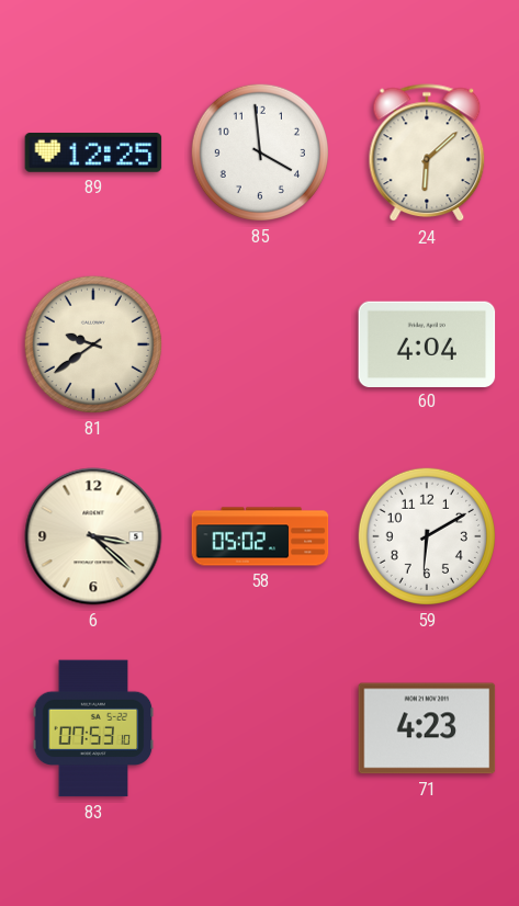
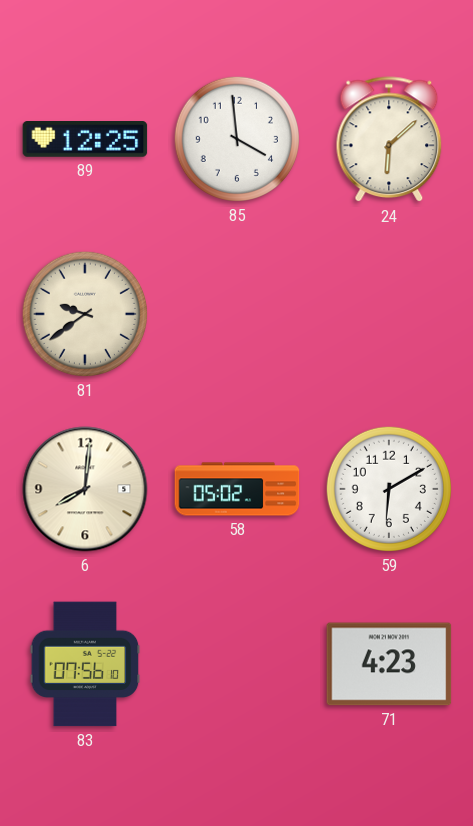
60: 4:04 -> none
6: 3:22 -> 8:01
83: 07:53 -> 07:56
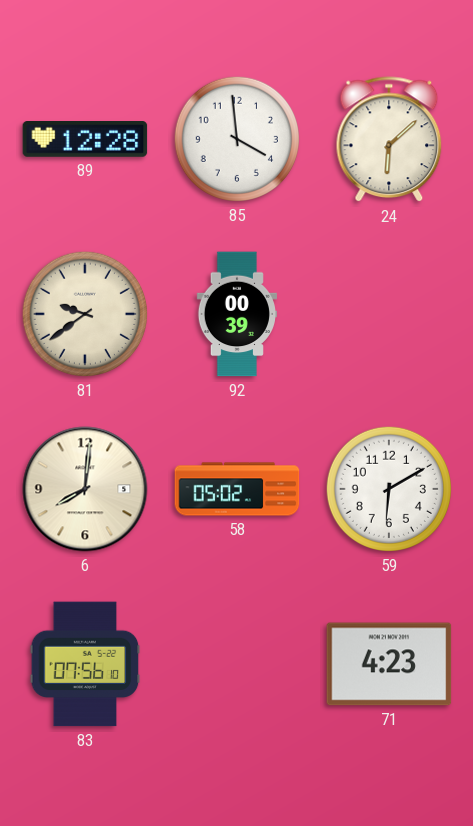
89: 12:25 -> 12:28
92: none -> 00:39
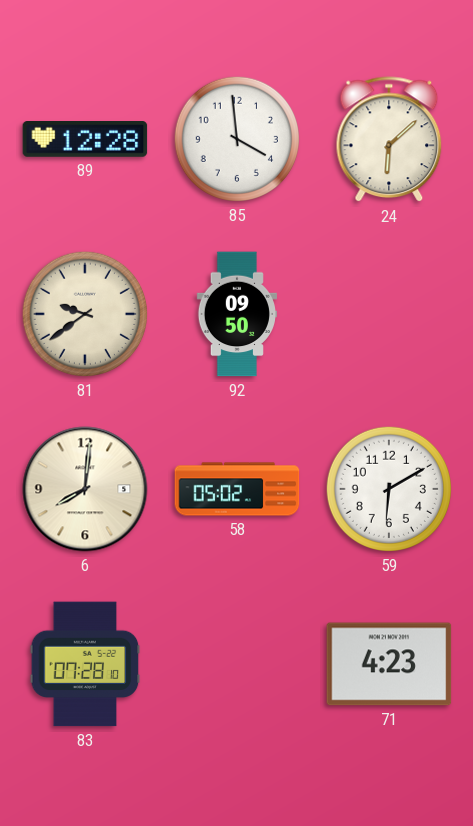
92: 00:39 -> 09:50
83: 07:56 -> 07:28
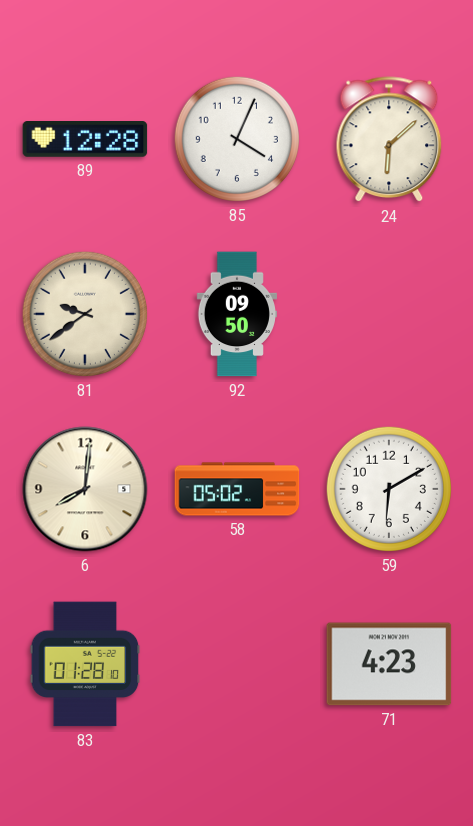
85: 3:59 -> 4:04
83: 07:28 -> 01:28
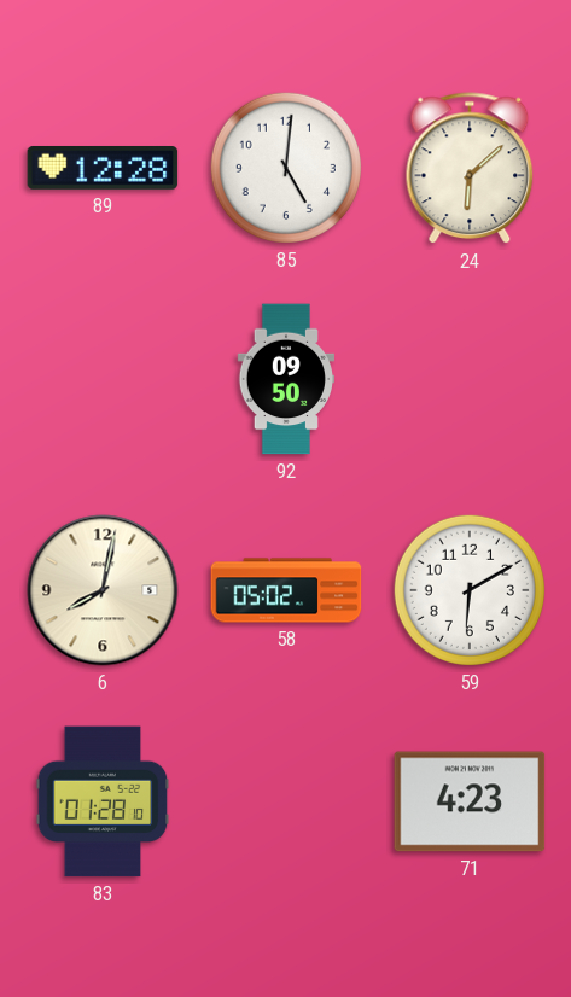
85: 4:04 -> 5:01
81: 9:39 -> none
6: 8:01 -> 8:02
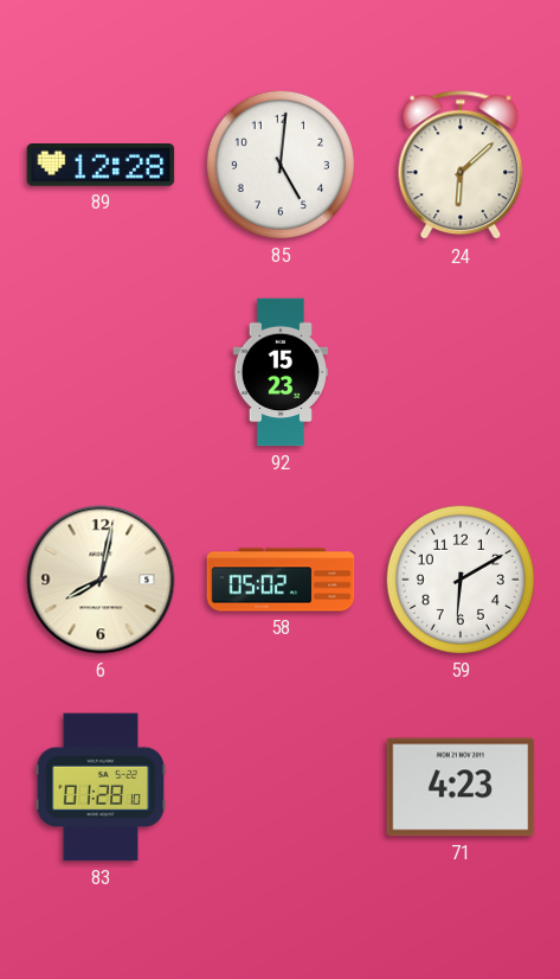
92: 09:50 -> 15:23
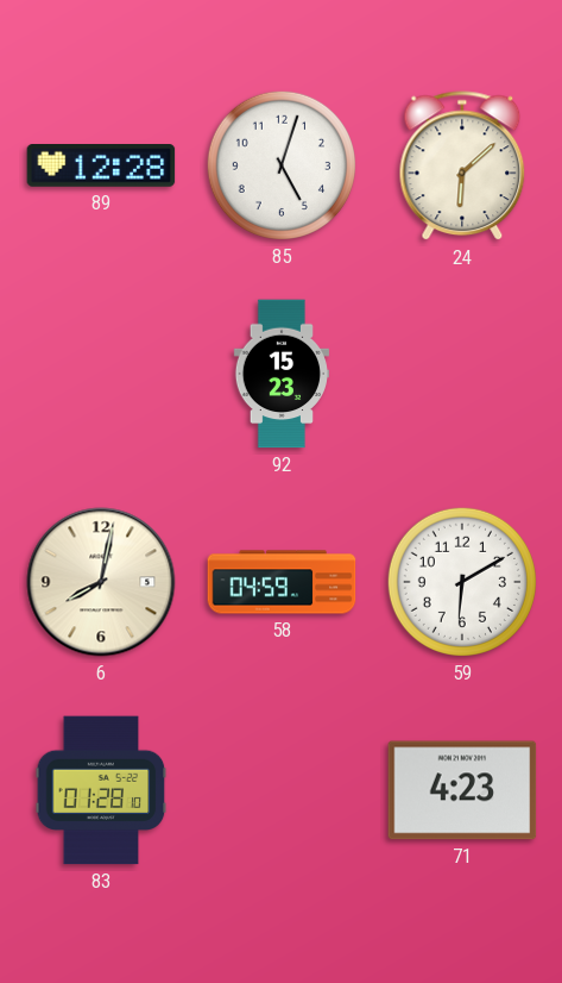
85: 5:01 -> 5:03
58: 05:02 -> 04:59
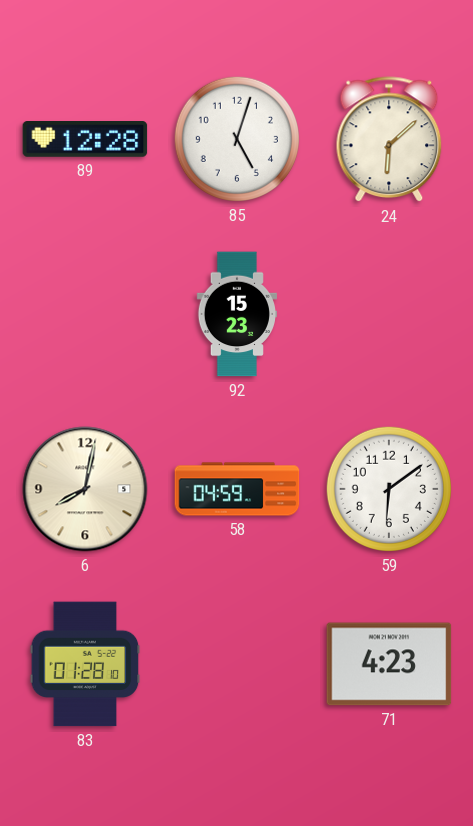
59: 6:10 -> 6:09
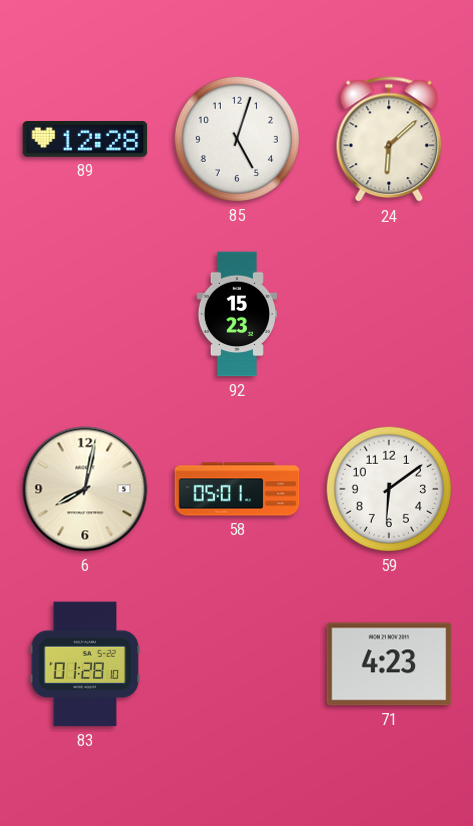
58: 04:59 -> 05:01
